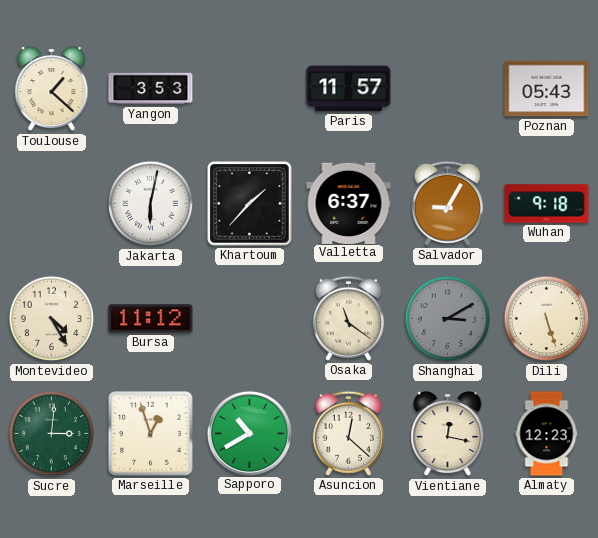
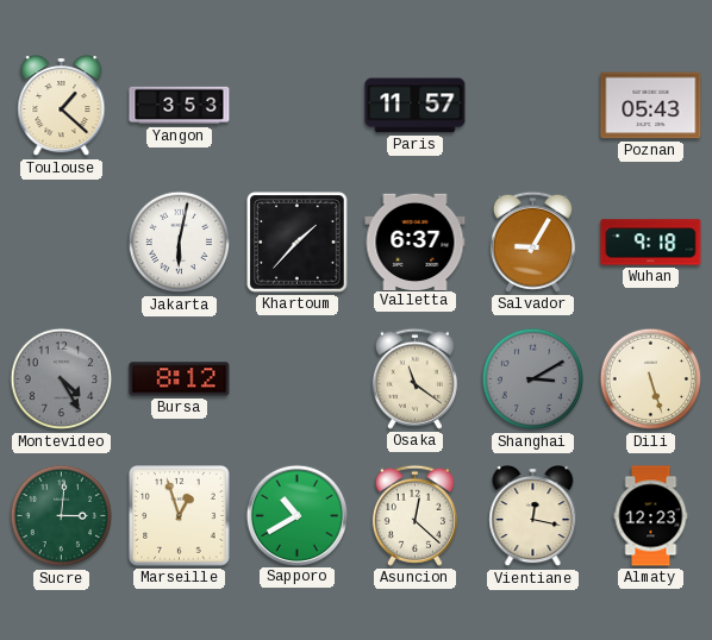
Montevideo dial: cream -> grey
Bursa: 11:12 -> 8:12
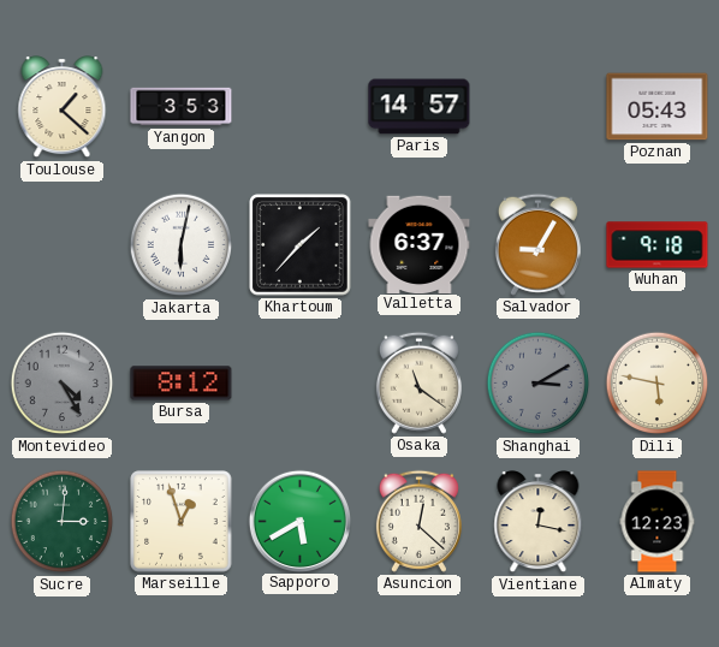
Paris: 11:57 -> 14:57
Dili: 5:27 -> 5:47
Sapporo: 10:40 -> 5:40
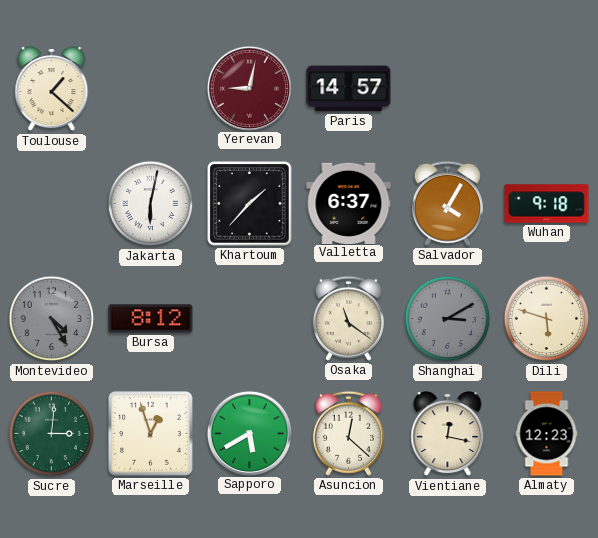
Yangon: 3:53 -> none
Yerevan: none -> 9:02
Poznan: 05:43 -> none
Salvador: 9:05 -> 4:05
Dili: 5:47 -> 5:48
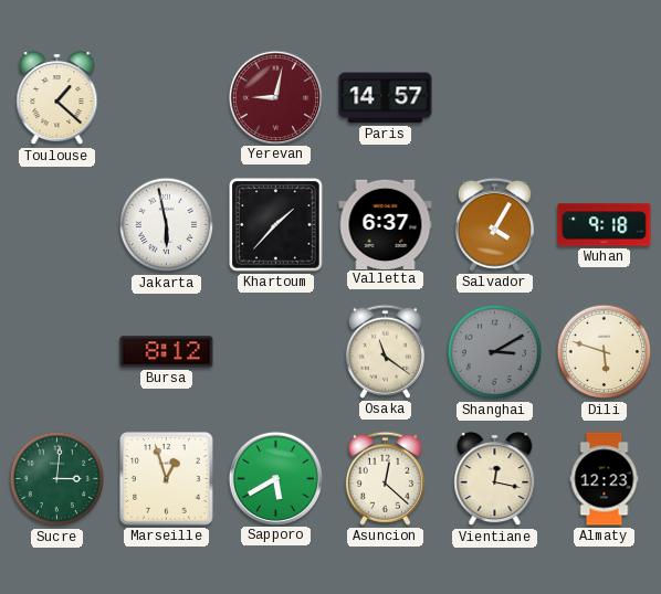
Jakarta: 6:02 -> 5:58
Montevideo: 4:25 -> none
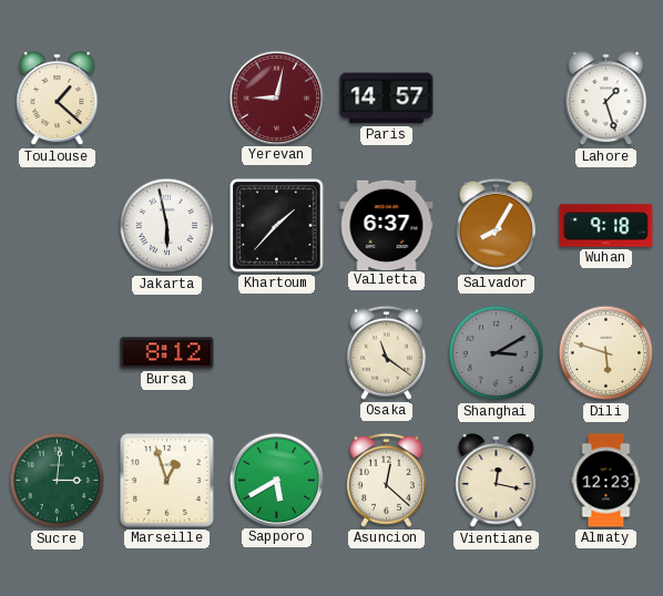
Lahore: none -> 1:27
Salvador: 4:05 -> 8:05
